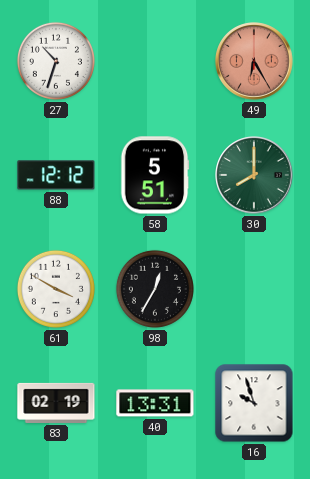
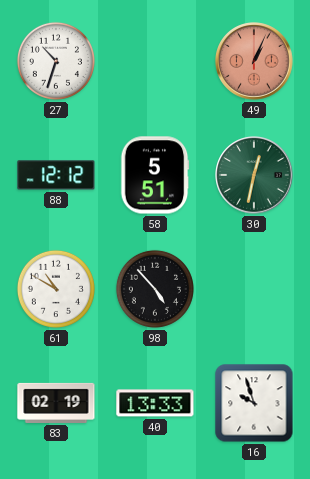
49: 6:25 -> 1:04
30: 8:00 -> 12:32
61: 3:50 -> 10:50
98: 12:35 -> 4:53
40: 13:31 -> 13:33
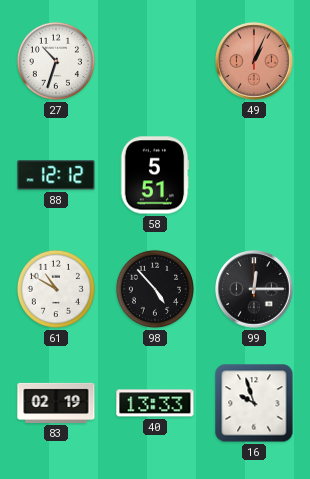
30: 12:32 -> none
99: none -> 12:15
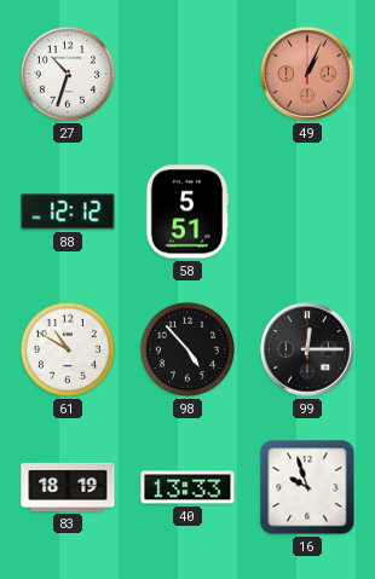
83: 02:19 -> 18:19
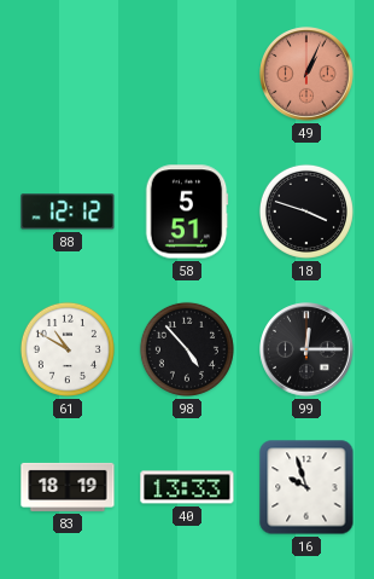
27: 10:33 -> none
18: none -> 3:48
